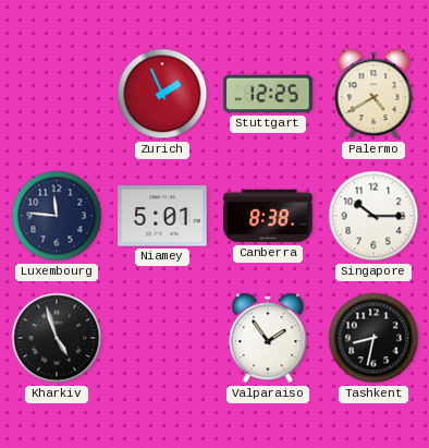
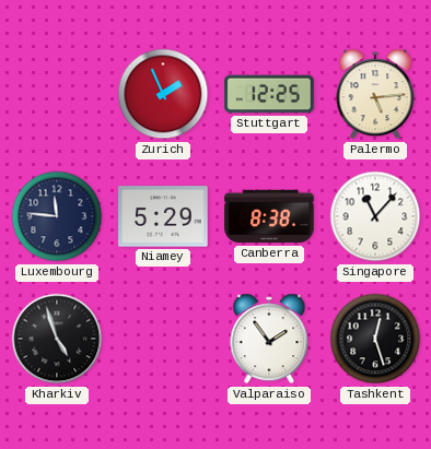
Palermo: 4:40 -> 5:14
Niamey: 5:01 -> 5:29
Singapore: 10:15 -> 11:07
Tashkent: 8:32 -> 12:27
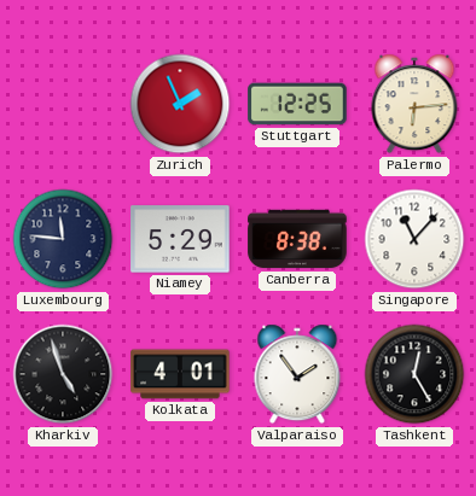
Palermo: 5:14 -> 6:14
Kolkata: none -> 4:01
Tashkent: 12:27 -> 12:25
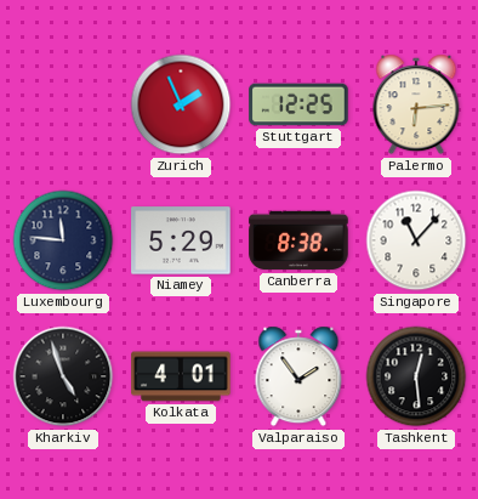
Tashkent: 12:25 -> 12:29
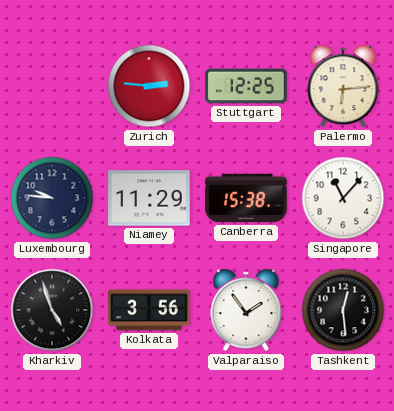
Zurich: 1:56 -> 2:46
Luxembourg: 11:46 -> 9:46
Niamey: 5:29 -> 11:29
Canberra: 8:38 -> 15:38
Kolkata: 4:01 -> 3:56
